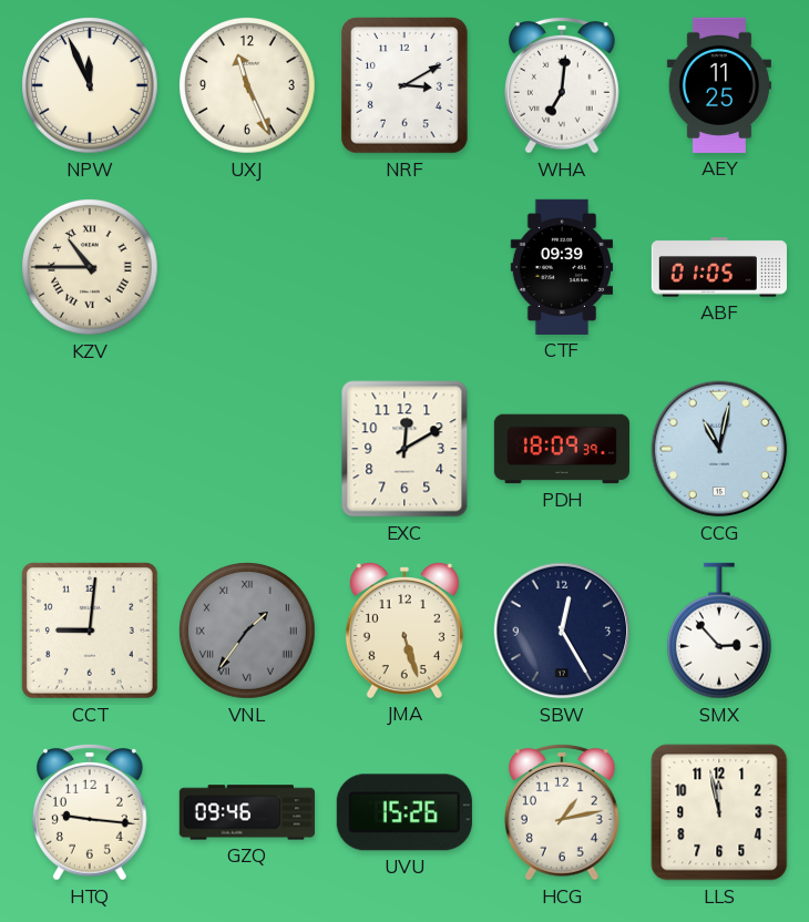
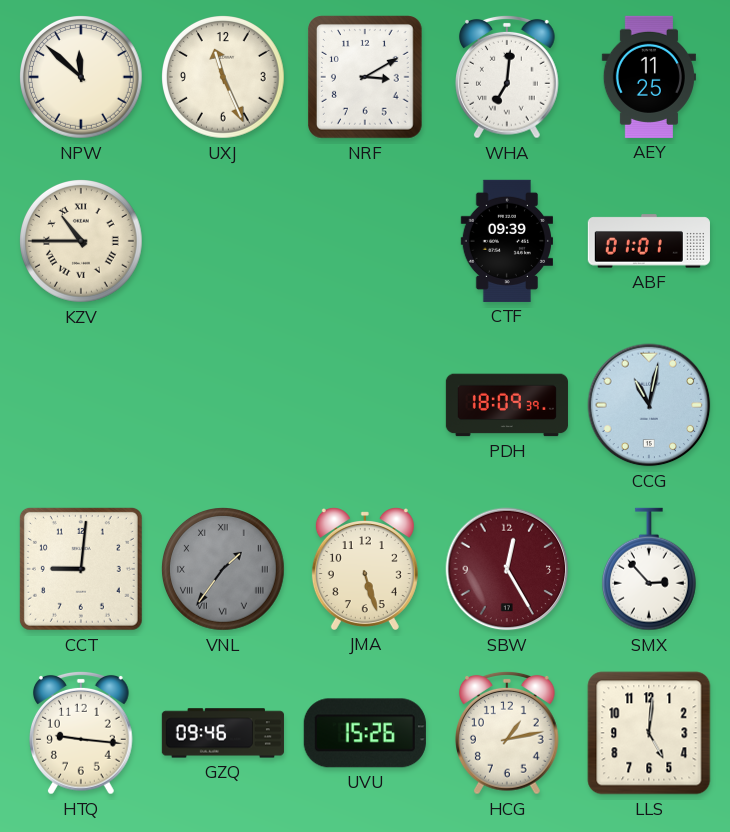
NPW: 11:56 -> 11:52
ABF: 01:05 -> 01:01
EXC: 12:10 -> none
SBW dial: navy -> burgundy
LLS: 11:58 -> 5:01
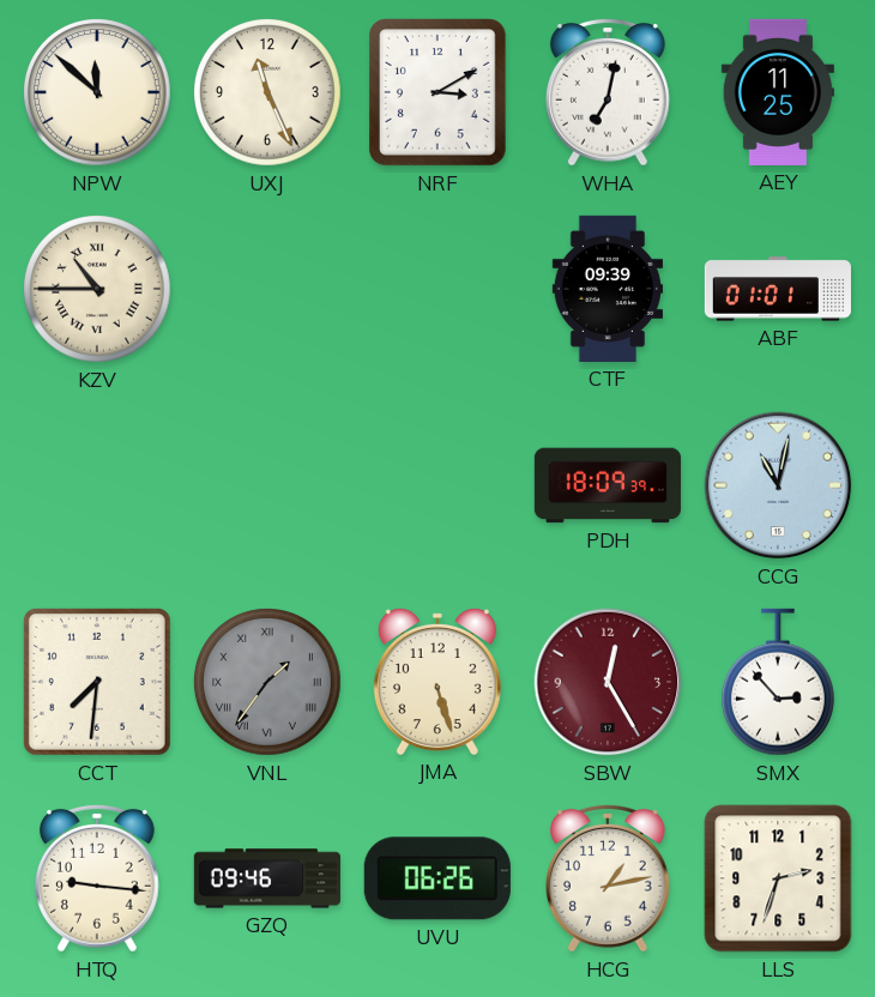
WHA: 7:01 -> 7:02
CCT: 9:01 -> 7:31
UVU: 15:26 -> 06:26
LLS: 5:01 -> 2:33
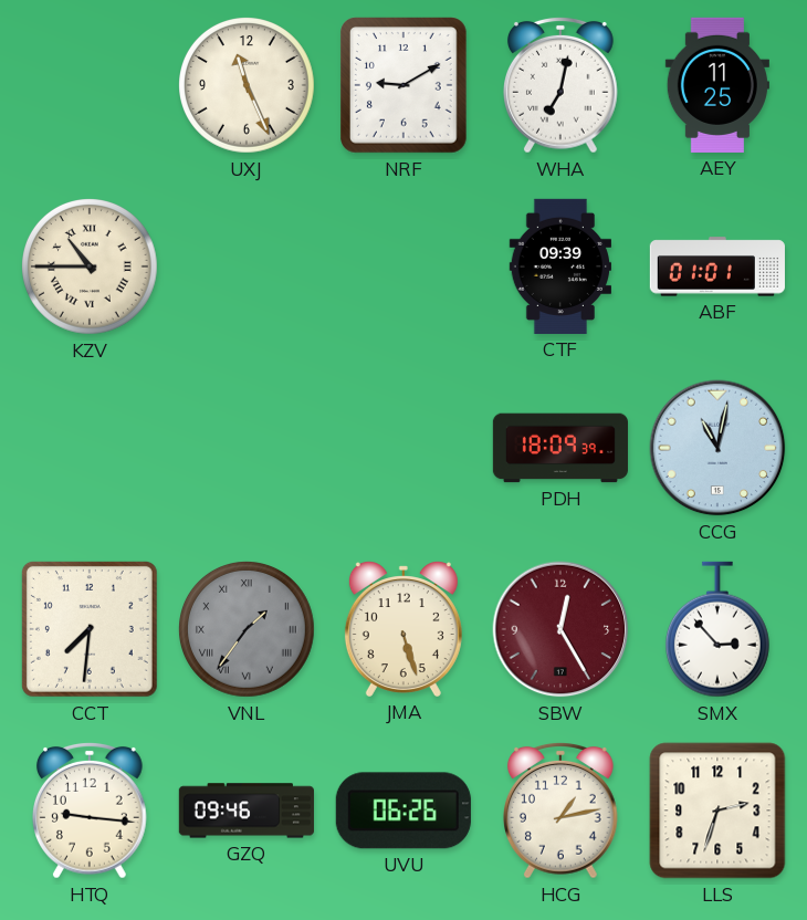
NPW: 11:52 -> none
NRF: 3:10 -> 9:10
